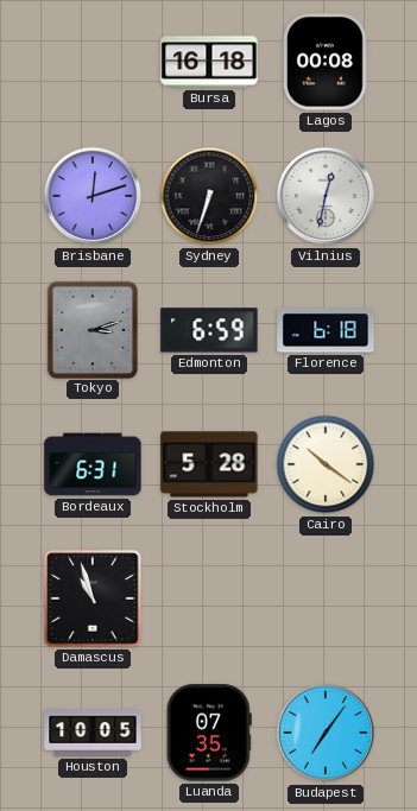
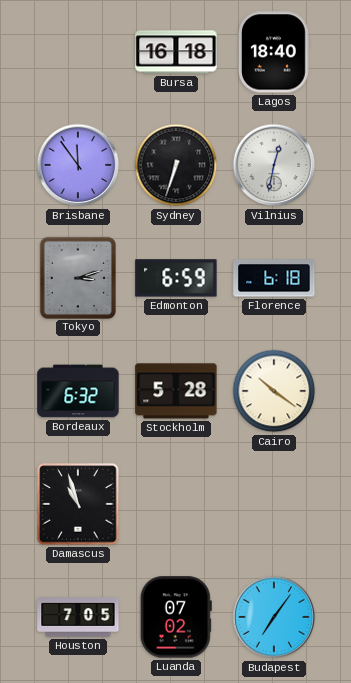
Lagos: 00:08 -> 18:40
Brisbane: 12:12 -> 11:54
Bordeaux: 6:31 -> 6:32
Houston: 10:05 -> 7:05
Luanda: 07:35 -> 07:02
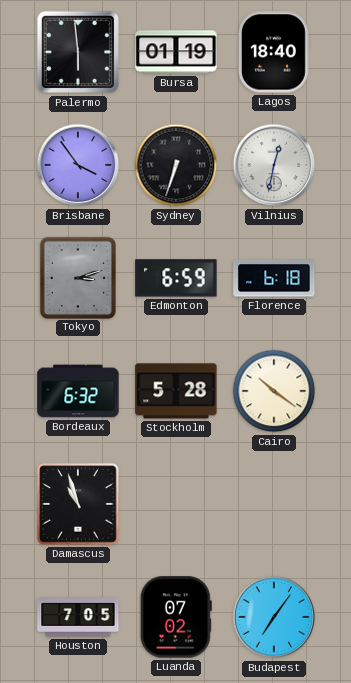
Palermo: none -> 5:59
Bursa: 16:18 -> 01:19
Brisbane: 11:54 -> 3:54
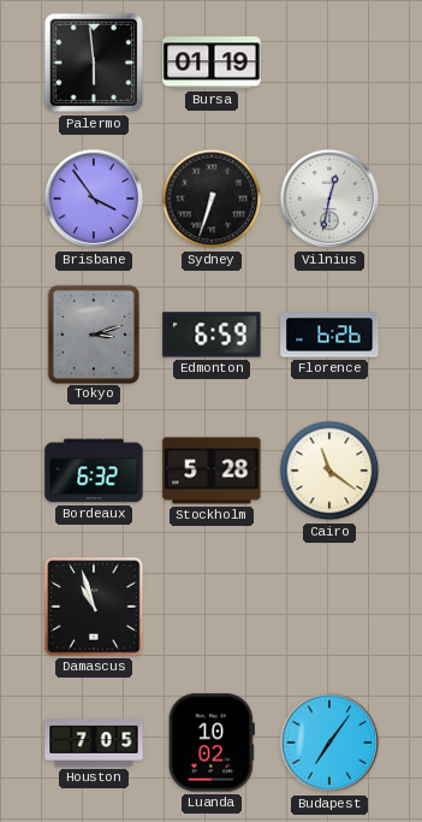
Lagos: 18:40 -> none
Florence: 6:18 -> 6:26
Cairo: 10:21 -> 11:21
Luanda: 07:02 -> 10:02
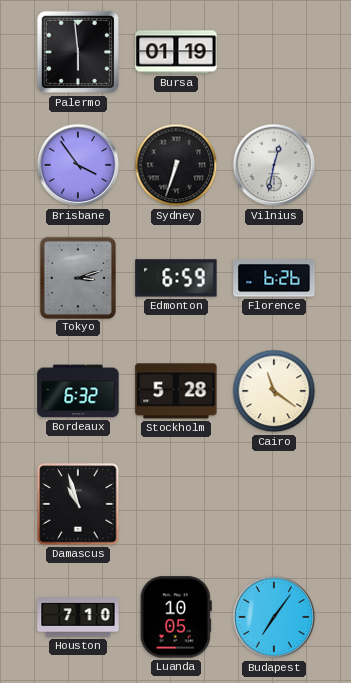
Houston: 7:05 -> 7:10
Luanda: 10:02 -> 10:05
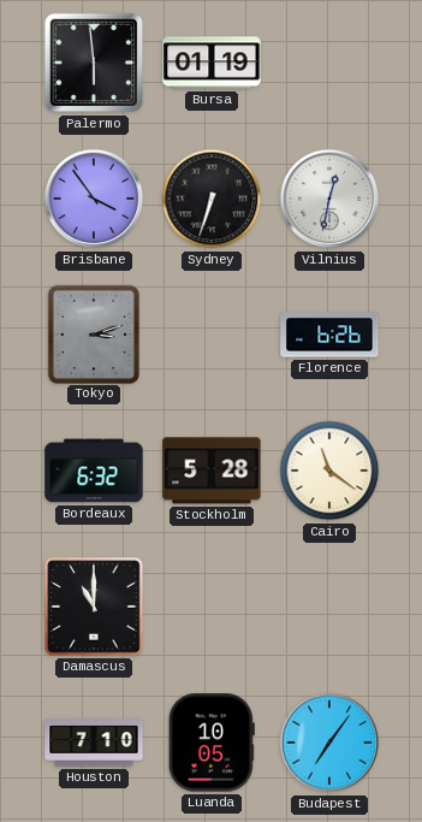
Edmonton: 6:59 -> none
Damascus: 10:57 -> 11:00
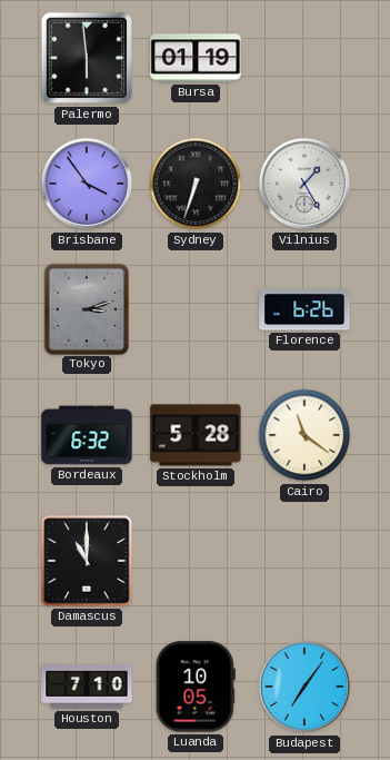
Vilnius: 12:32 -> 1:25
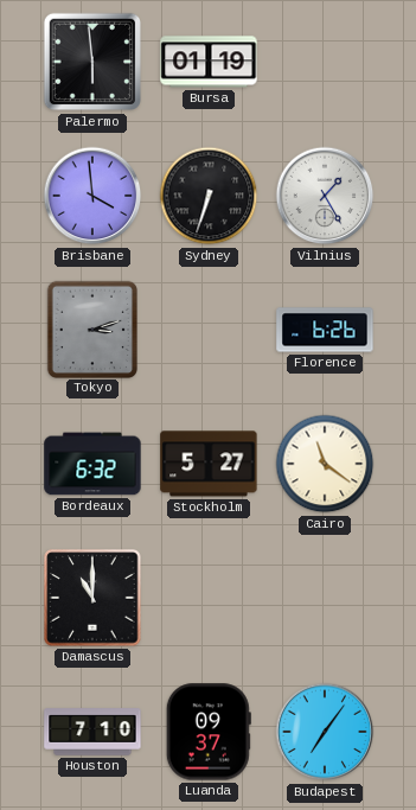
Brisbane: 3:54 -> 3:59
Stockholm: 5:28 -> 5:27
Luanda: 10:05 -> 09:37
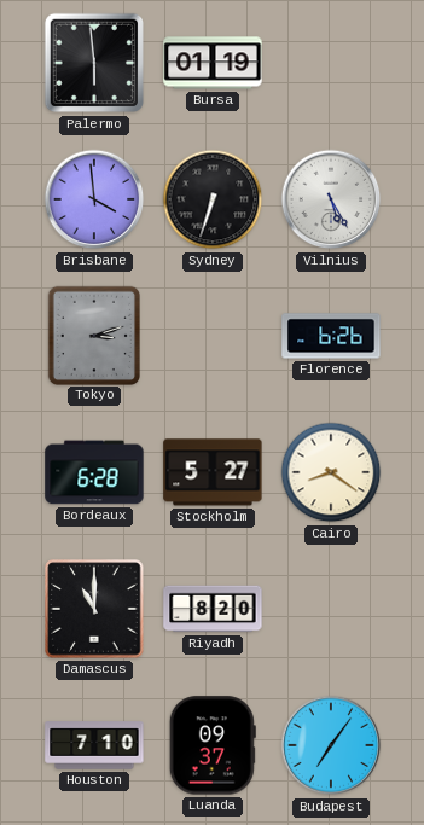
Vilnius: 1:25 -> 5:25
Bordeaux: 6:32 -> 6:28
Cairo: 11:21 -> 8:21
Riyadh: none -> 8:20
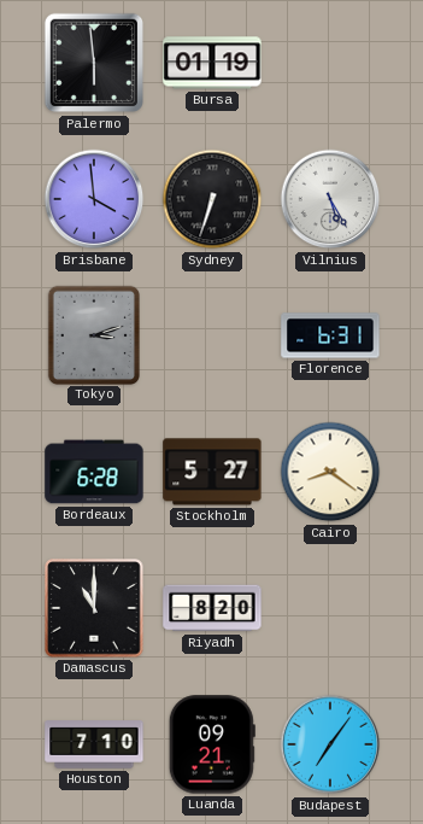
Florence: 6:26 -> 6:31
Luanda: 09:37 -> 09:21
